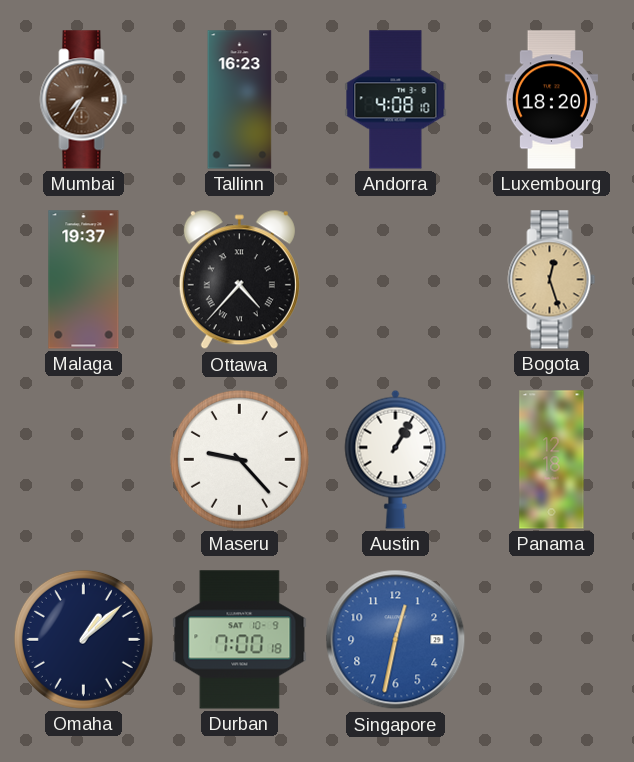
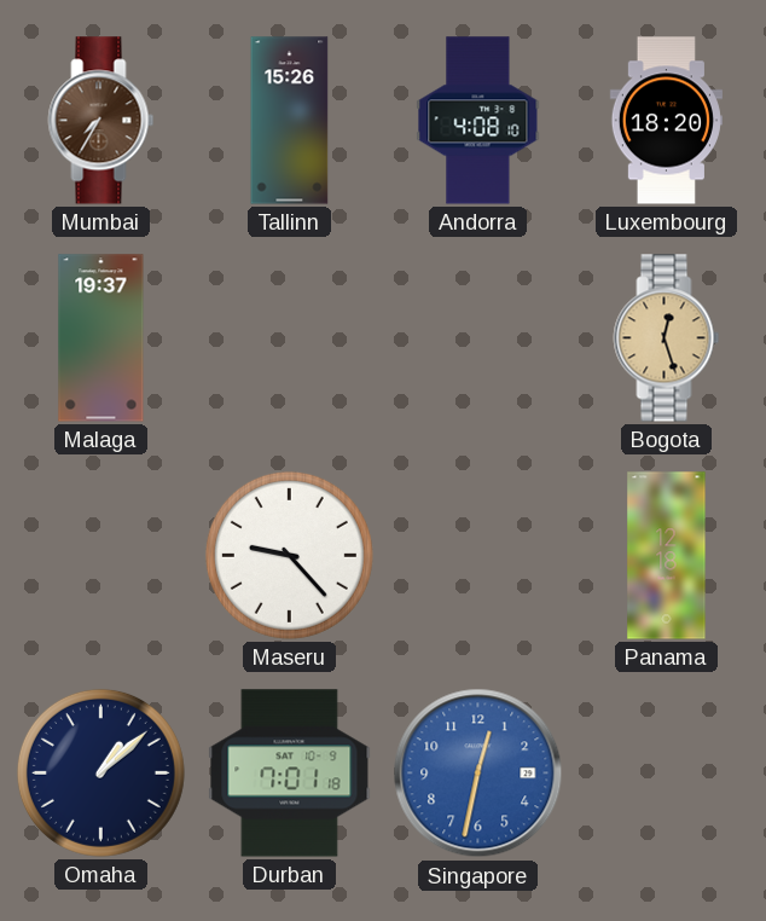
Tallinn: 16:23 -> 15:26
Ottawa: 4:37 -> none
Austin: 1:05 -> none
Durban: 7:00 -> 7:01
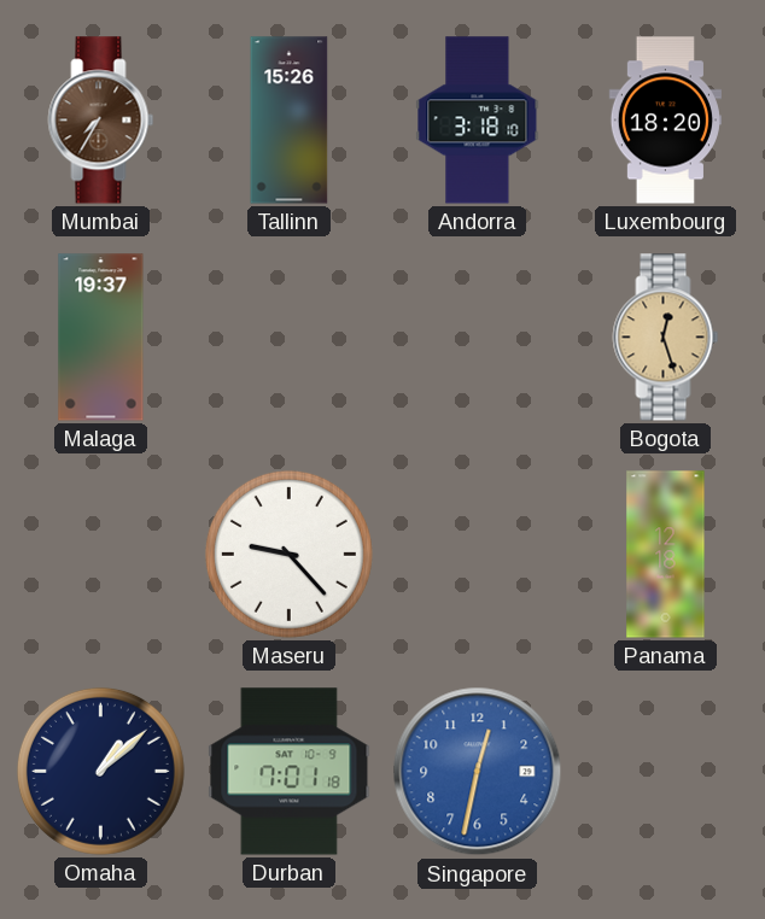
Andorra: 4:08 -> 3:18
